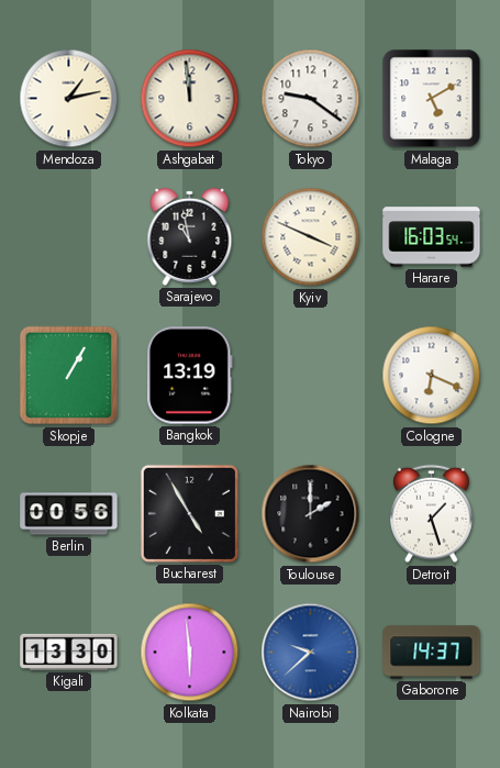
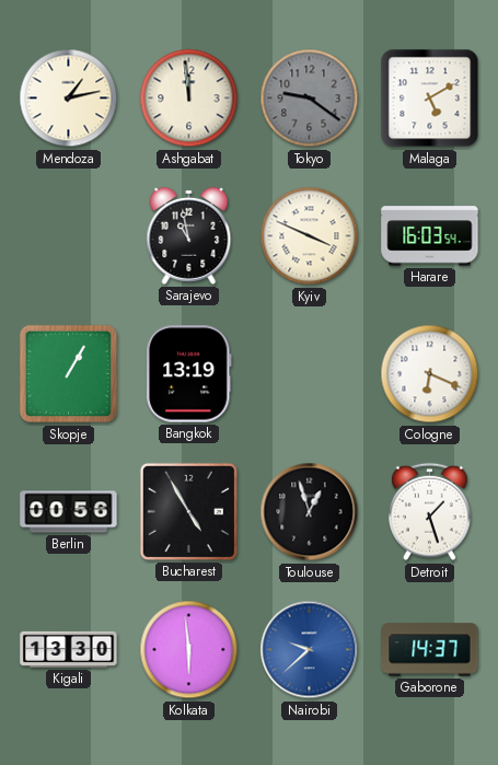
Tokyo dial: white -> grey
Toulouse: 2:00 -> 12:57
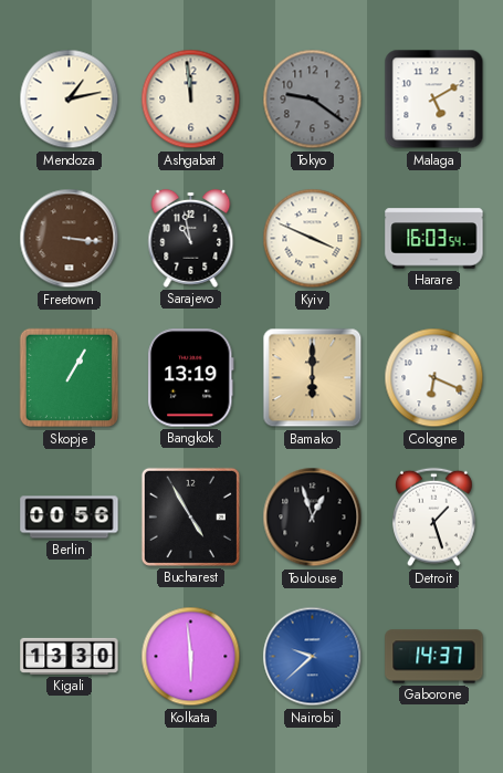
Freetown: none -> 3:16
Bamako: none -> 6:00
